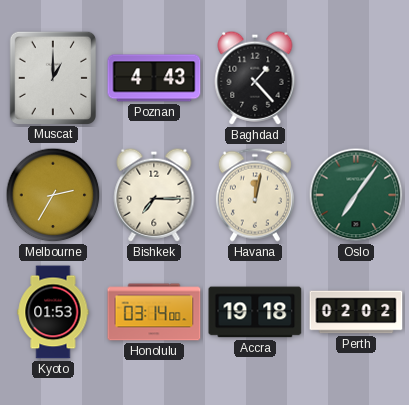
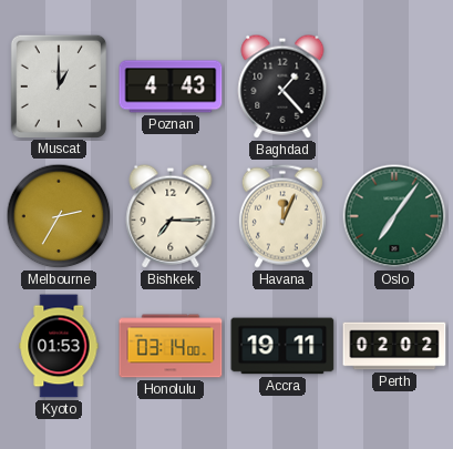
Havana: 12:02 -> 12:04
Accra: 19:18 -> 19:11
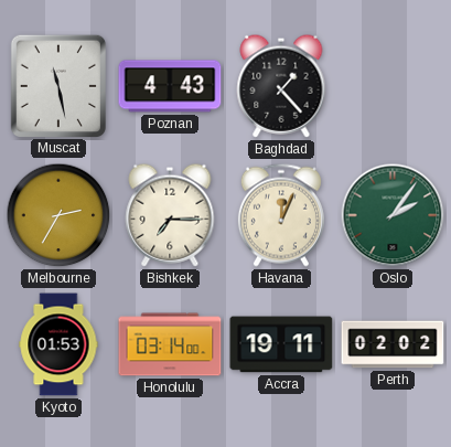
Muscat: 1:00 -> 11:28
Oslo: 7:06 -> 2:06
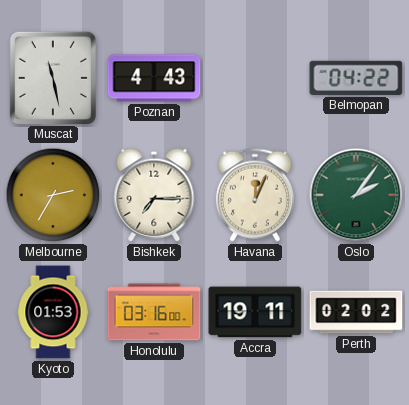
Baghdad: 1:23 -> none
Belmopan: none -> 04:22
Honolulu: 03:14 -> 03:16
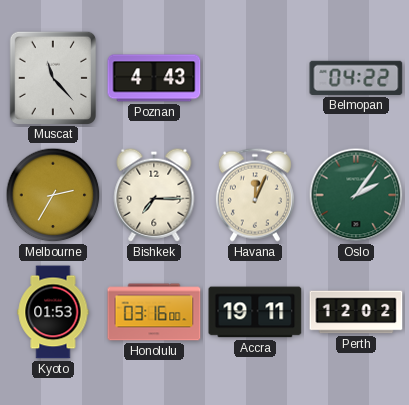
Muscat: 11:28 -> 11:23
Perth: 02:02 -> 12:02
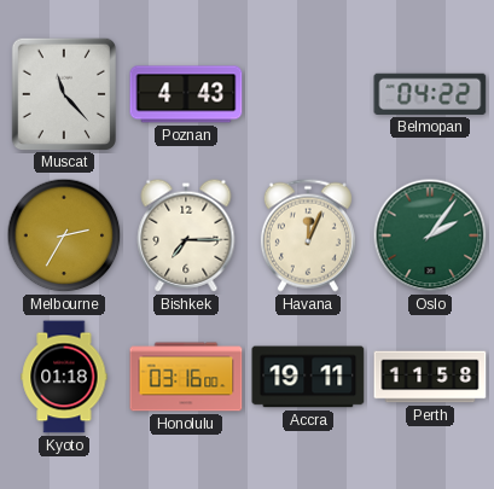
Kyoto: 01:53 -> 01:18
Perth: 12:02 -> 11:58
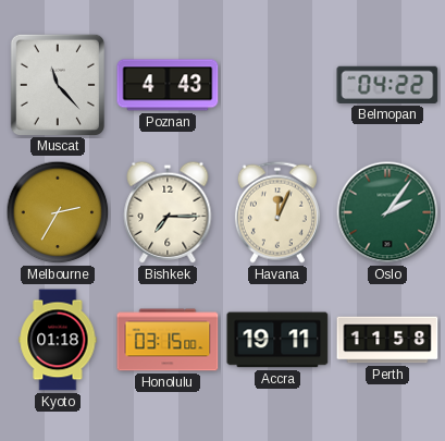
Honolulu: 03:16 -> 03:15
